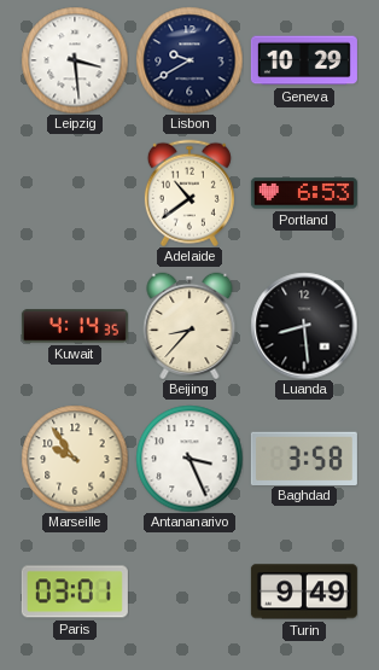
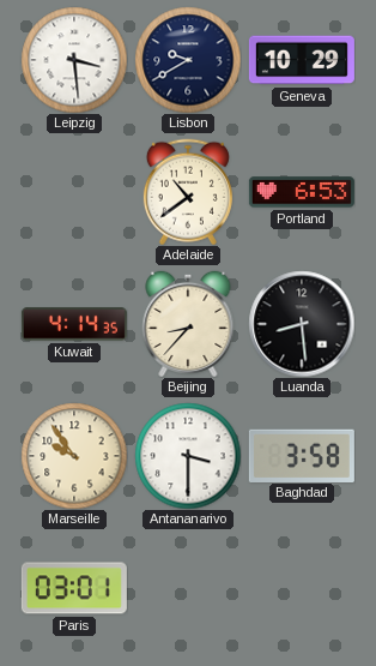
Antananarivo: 3:26 -> 3:30
Turin: 9:49 -> none
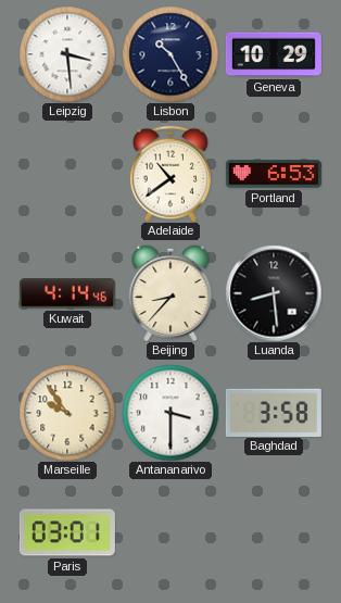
Lisbon: 9:40 -> 10:25
Kuwait: 4:14:35 -> 4:14:46
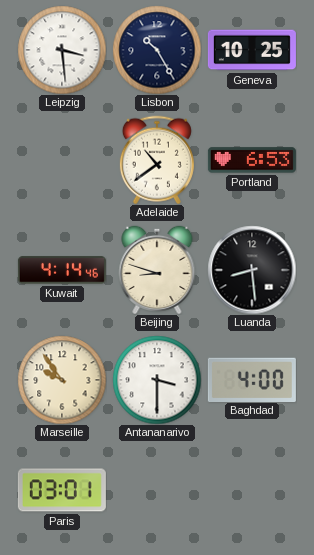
Geneva: 10:29 -> 10:25
Beijing: 8:37 -> 8:48
Baghdad: 3:58 -> 4:00
